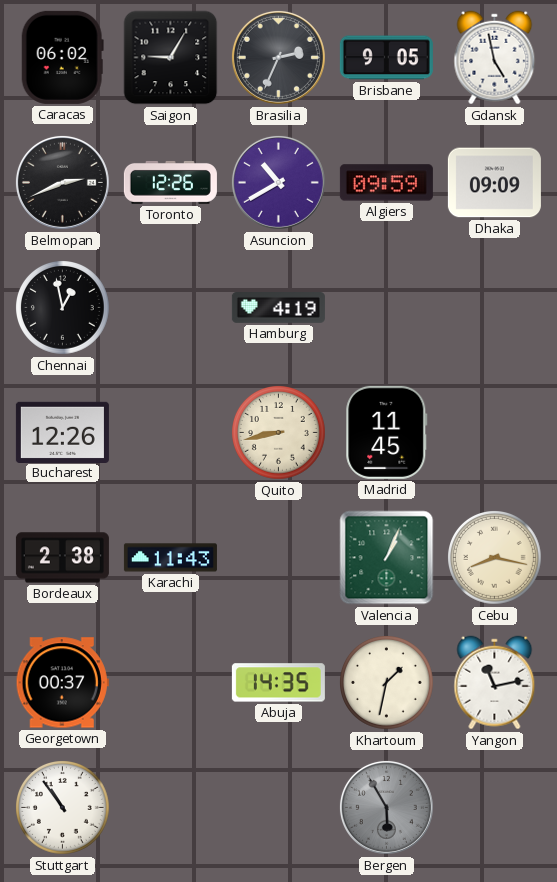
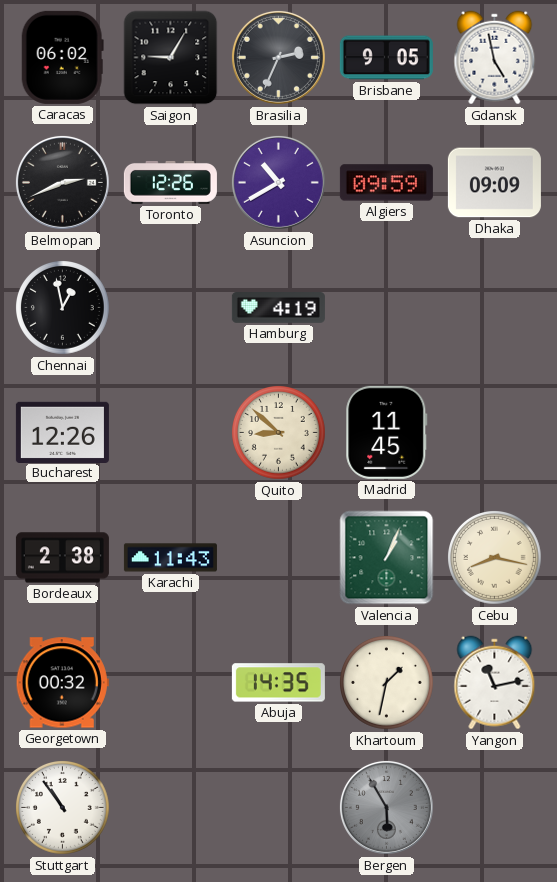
Quito: 8:43 -> 8:52
Georgetown: 00:37 -> 00:32
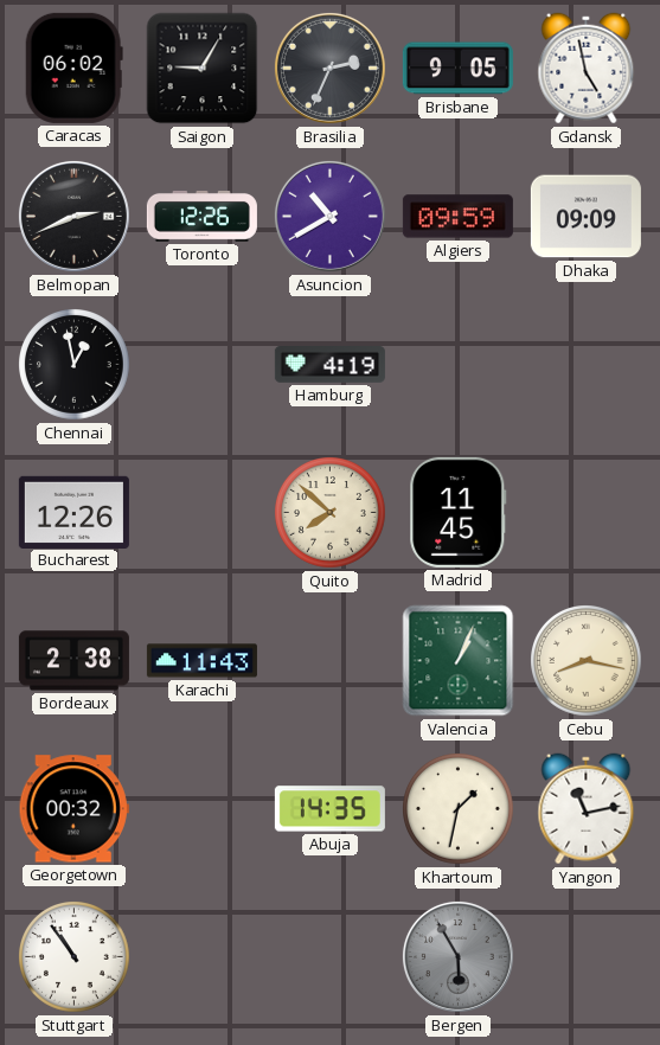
Quito: 8:52 -> 7:52
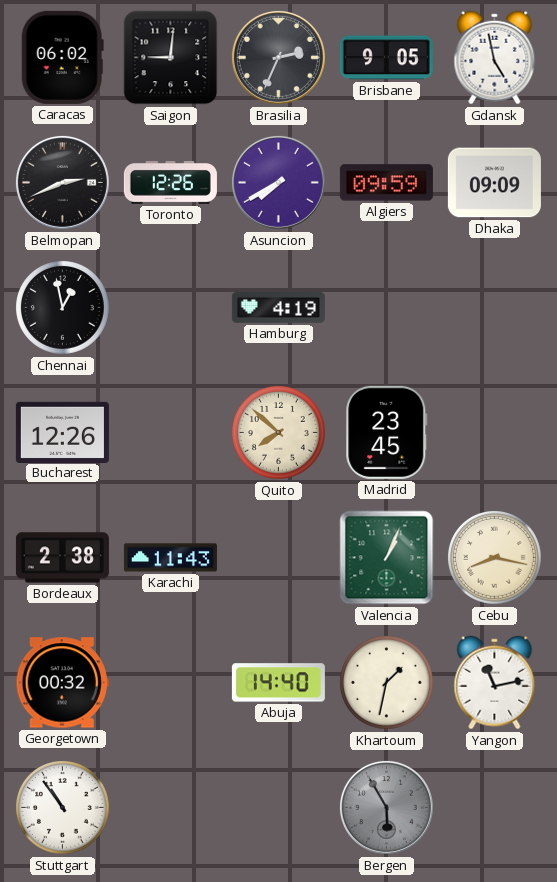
Saigon: 9:05 -> 9:01
Asuncion: 10:40 -> 7:40
Madrid: 11:45 -> 23:45
Abuja: 14:35 -> 14:40
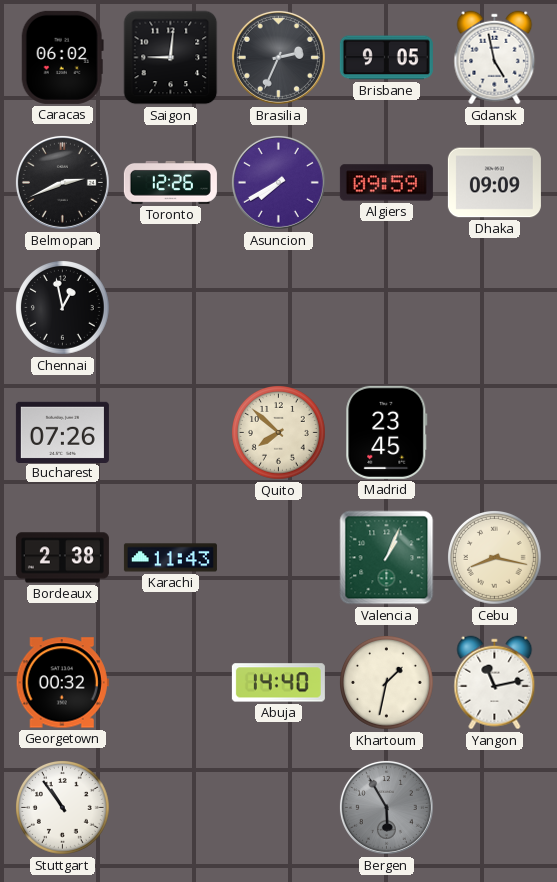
Hamburg: 4:19 -> none
Bucharest: 12:26 -> 07:26
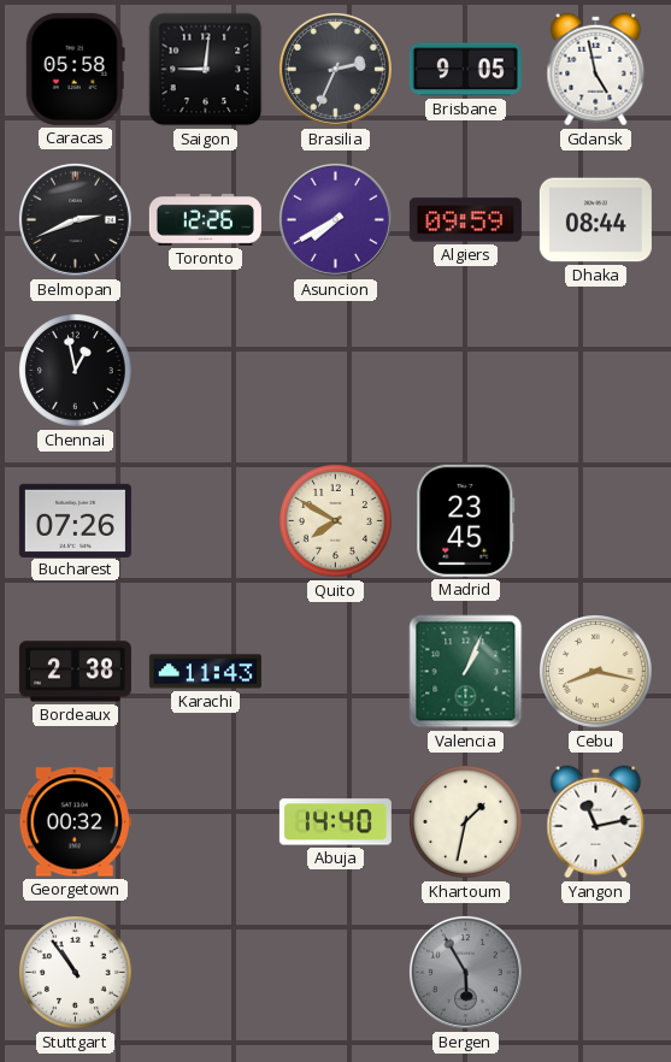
Caracas: 06:02 -> 05:58
Dhaka: 09:09 -> 08:44
Quito: 7:52 -> 7:50
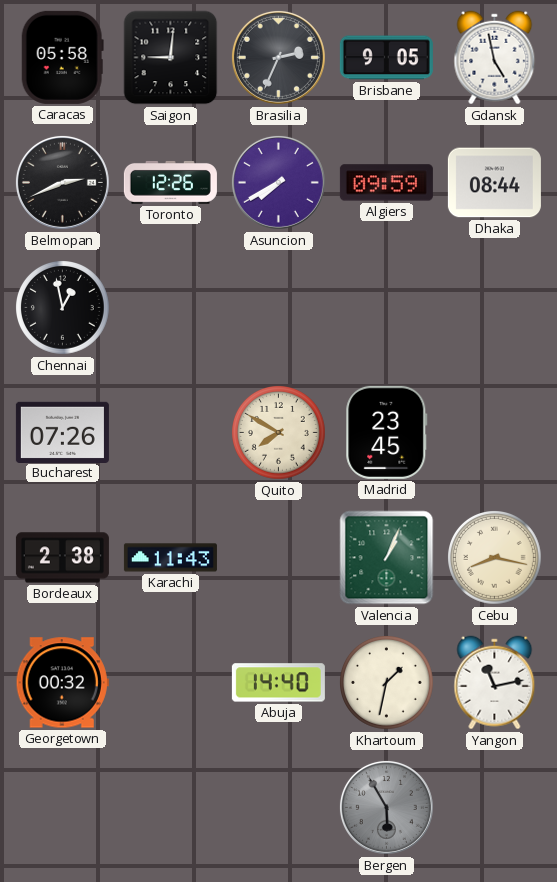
Stuttgart: 10:54 -> none
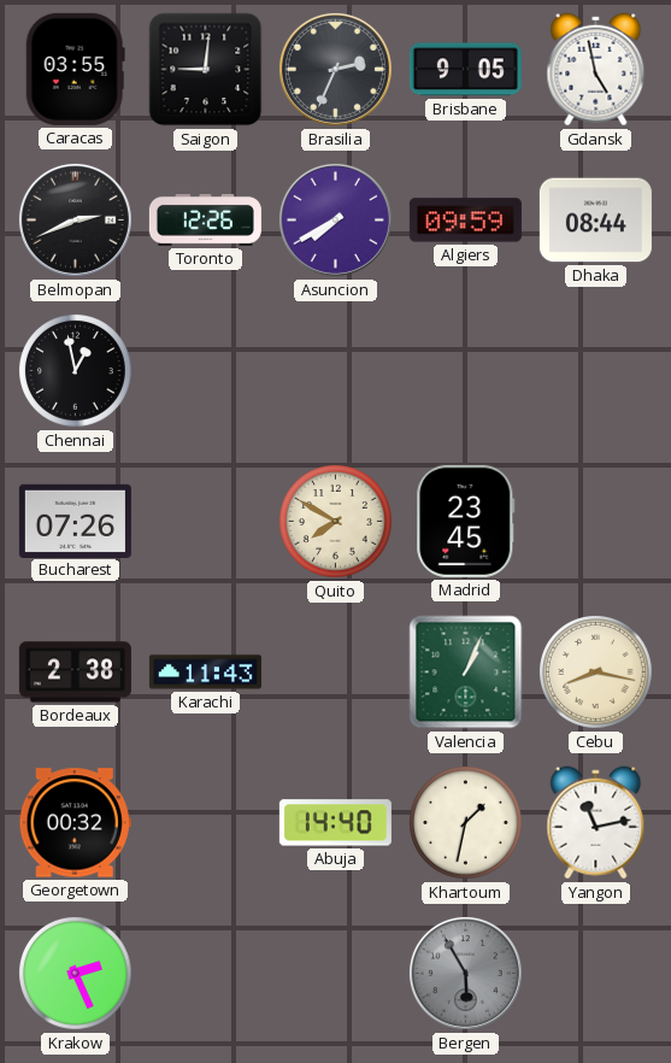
Caracas: 05:58 -> 03:55
Krakow: none -> 2:26
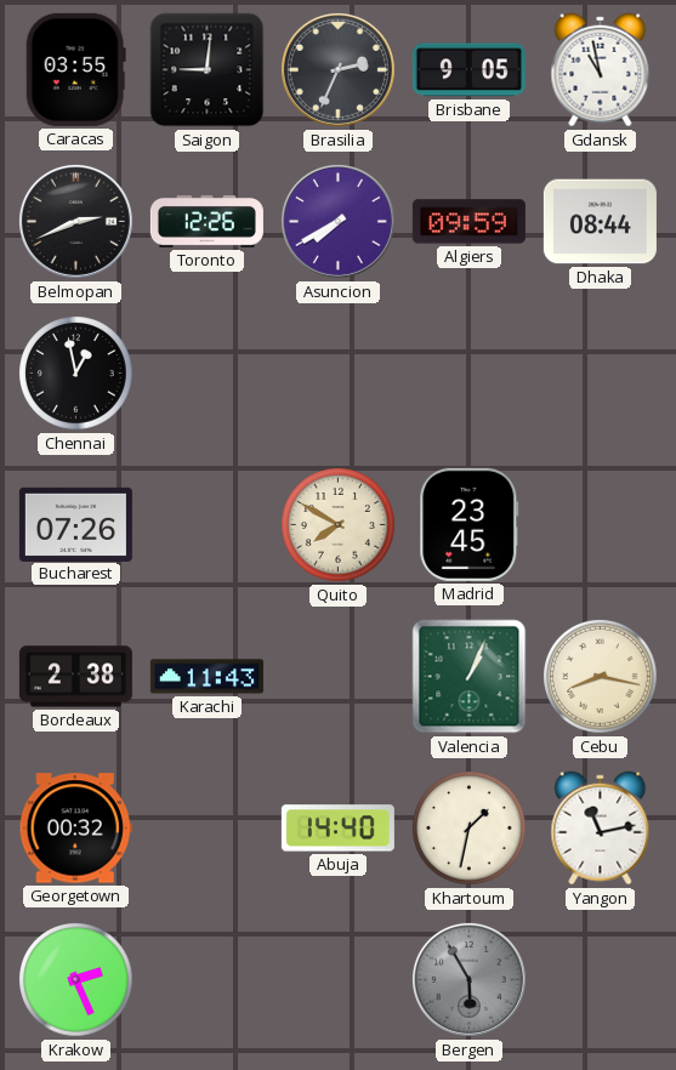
Gdansk: 4:58 -> 10:58
